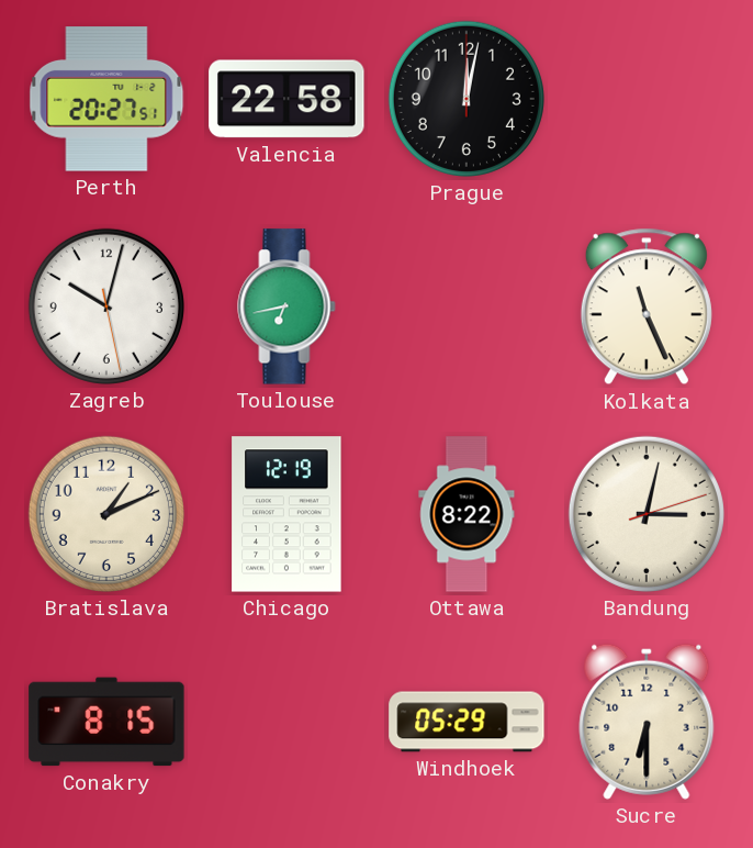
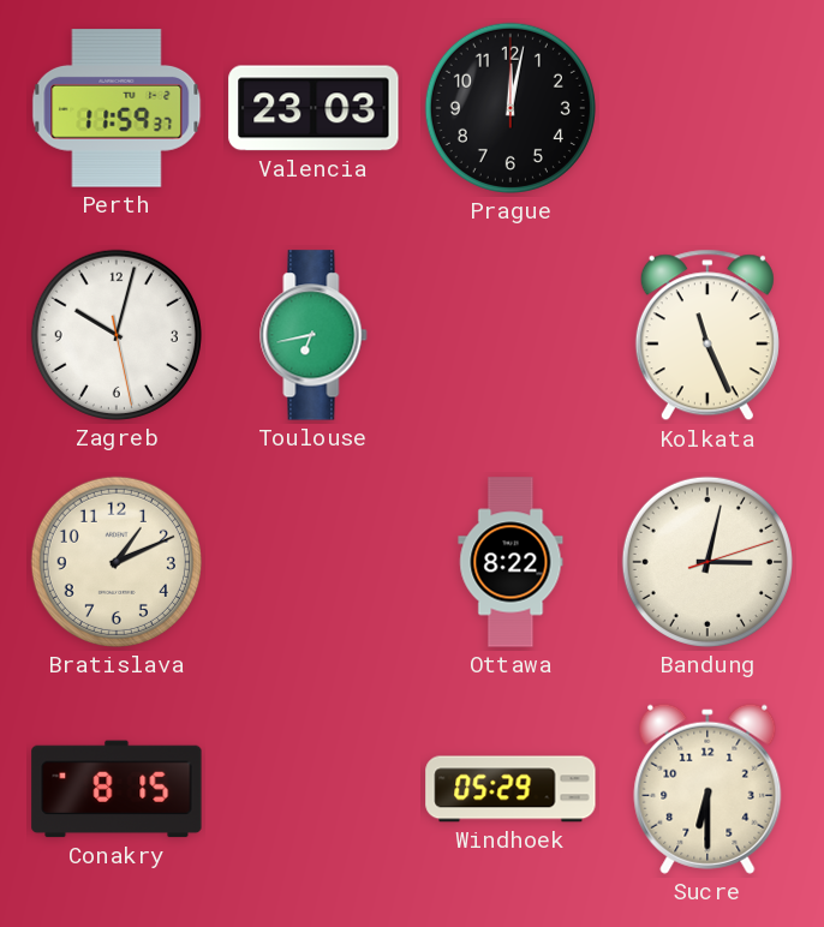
Perth: 20:27 -> 11:59
Valencia: 22:58 -> 23:03
Chicago: 12:19 -> none
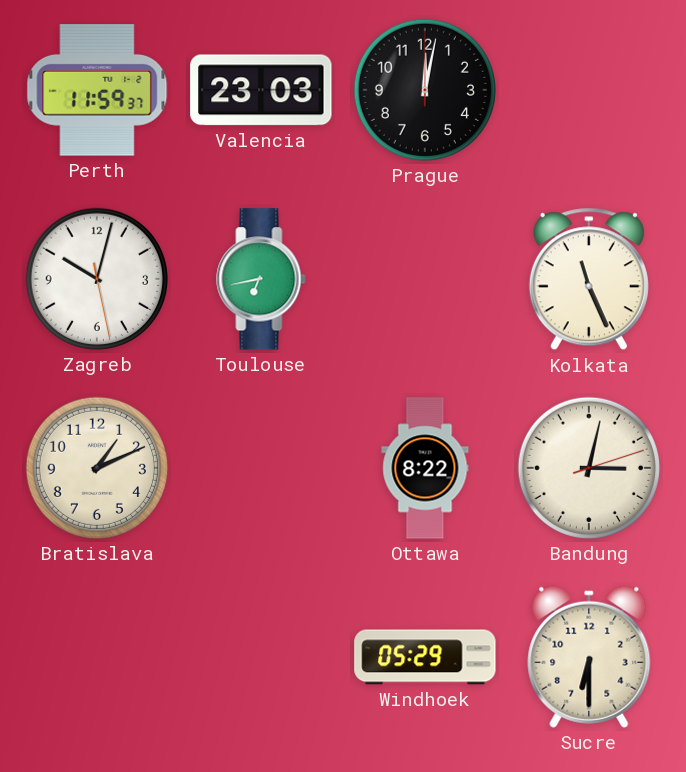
Conakry: 8:15 -> none
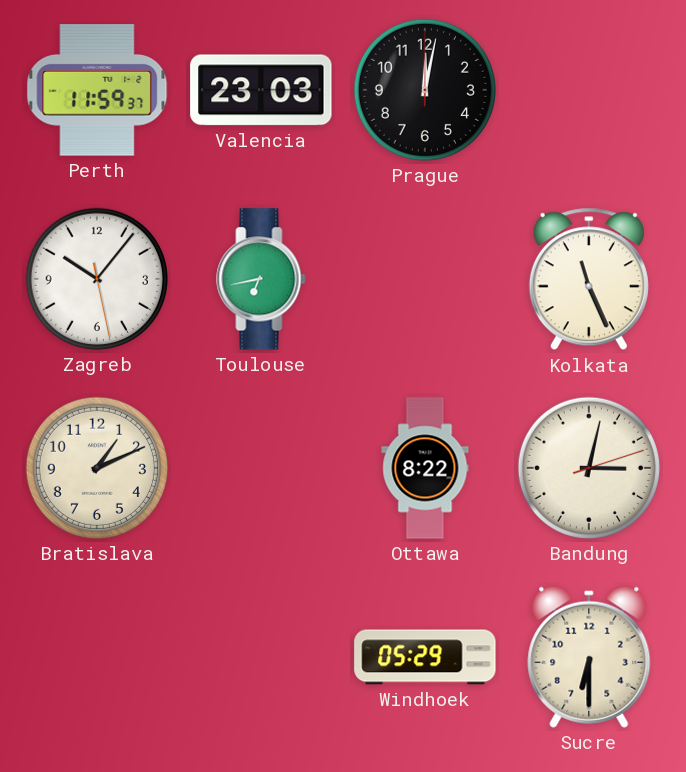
Zagreb: 10:02 -> 10:06
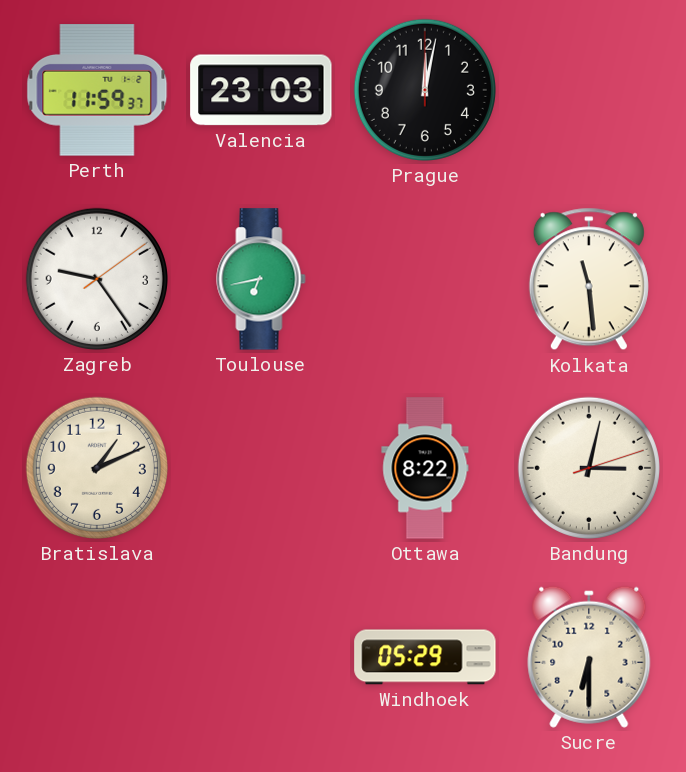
Zagreb: 10:06 -> 9:24
Kolkata: 11:26 -> 11:29
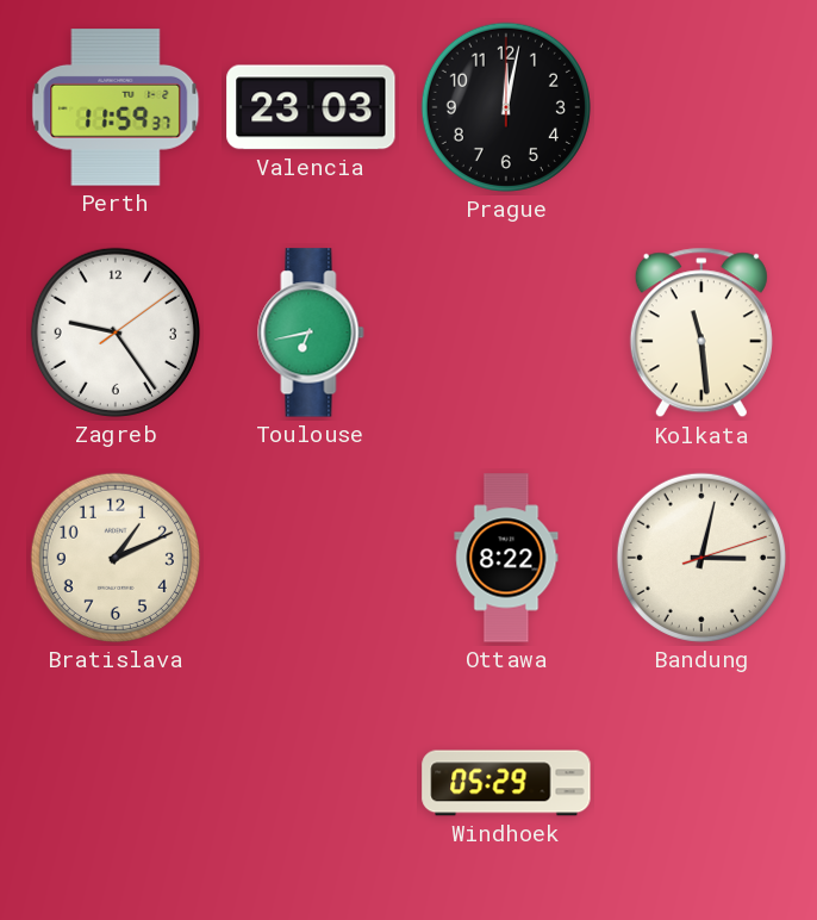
Sucre: 6:30 -> none
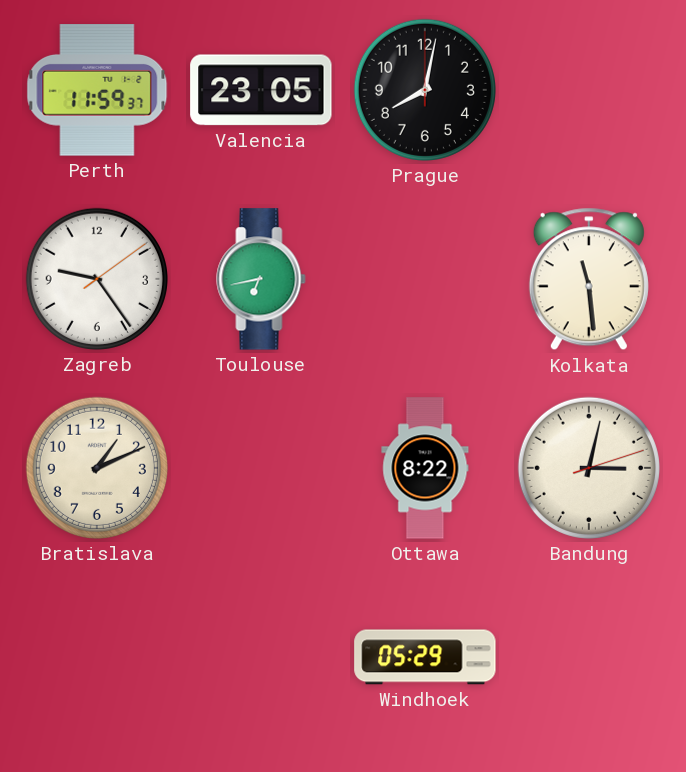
Valencia: 23:03 -> 23:05
Prague: 12:02 -> 8:02
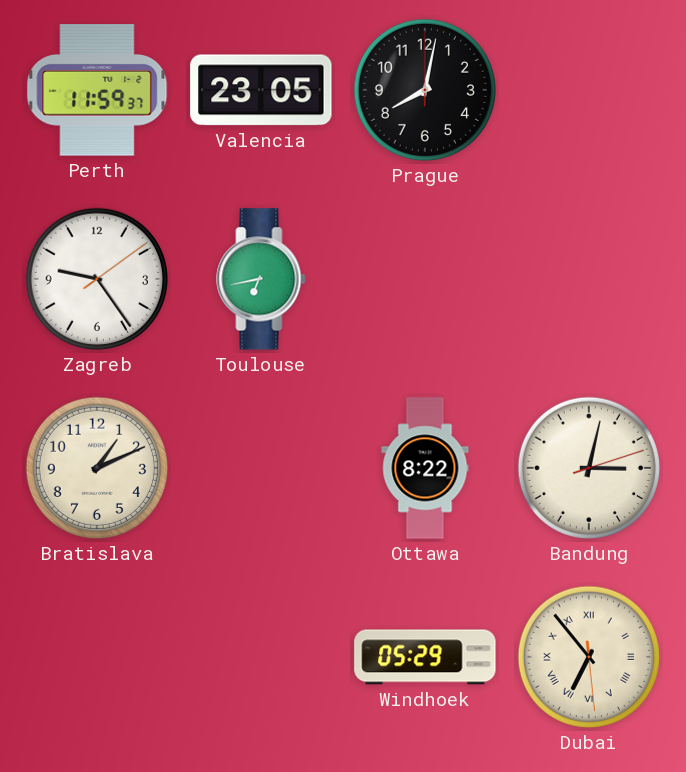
Kolkata: 11:29 -> none
Dubai: none -> 6:53
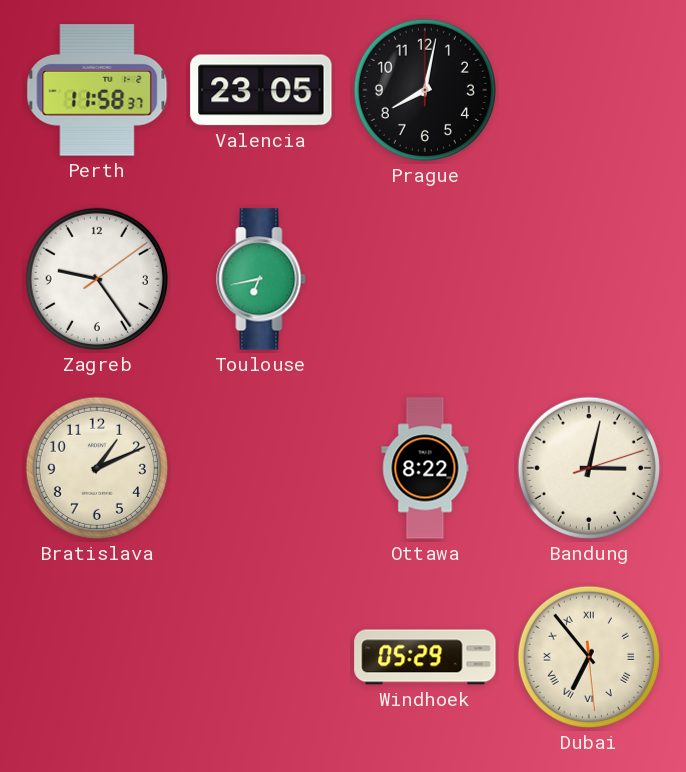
Perth: 11:59 -> 11:58
